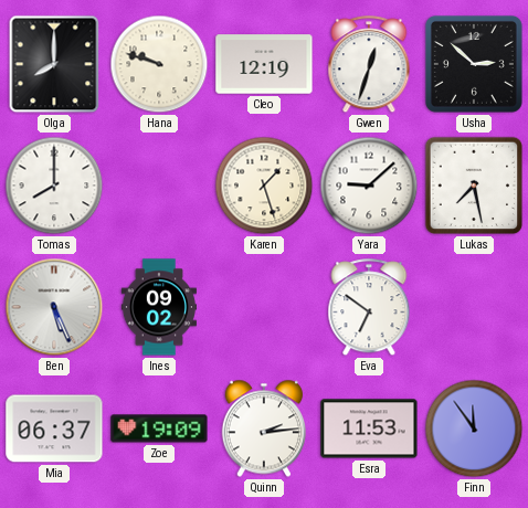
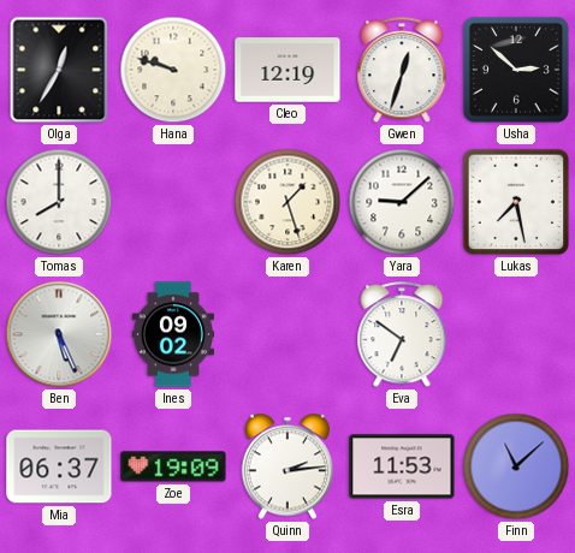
Olga: 8:00 -> 12:35
Finn: 11:54 -> 11:08
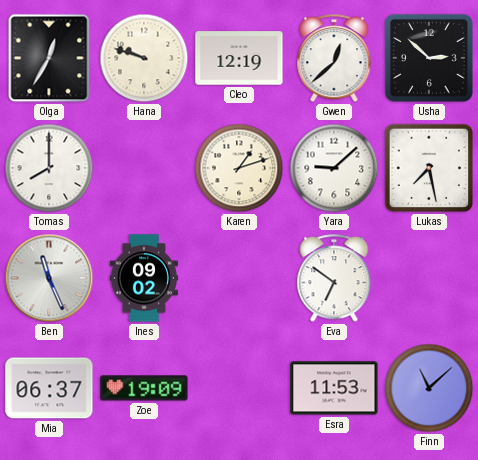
Gwen: 12:33 -> 12:38
Karen: 1:27 -> 1:12
Ben: 5:26 -> 11:26
Quinn: 2:14 -> none
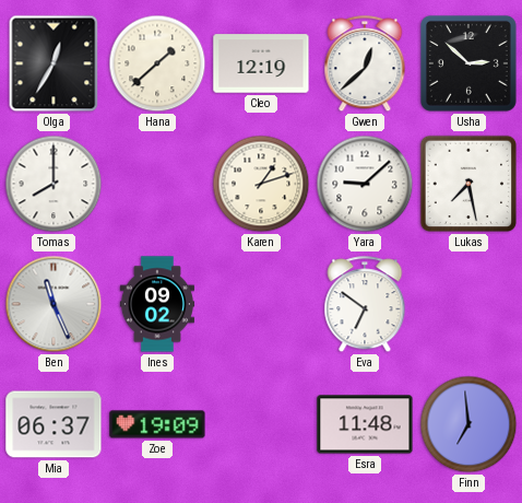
Hana: 9:48 -> 1:38
Esra: 11:53 -> 11:48
Finn: 11:08 -> 6:59
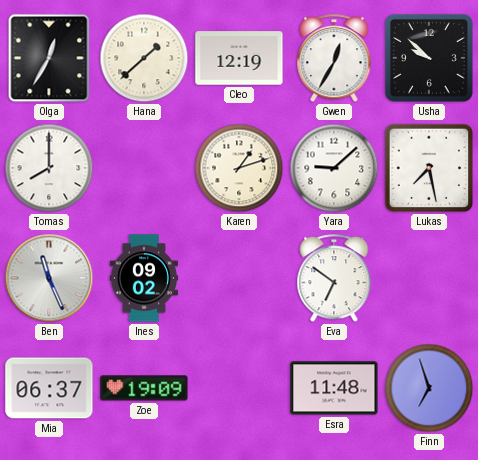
Gwen: 12:38 -> 12:35
Usha: 2:52 -> 9:52
Finn: 6:59 -> 6:57
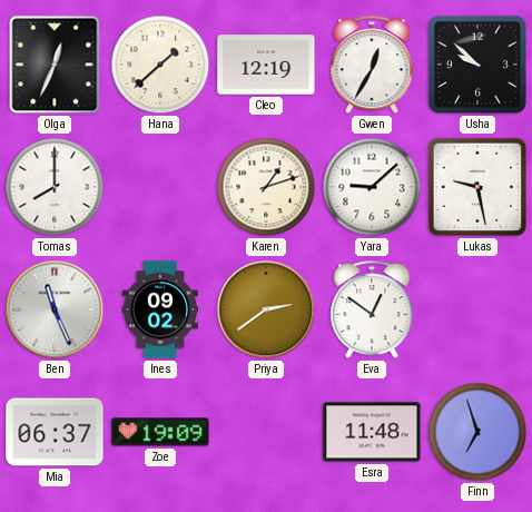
Olga: 12:35 -> 12:34
Lukas: 7:28 -> 9:28
Priya: none -> 2:39
Eva: 6:51 -> 12:51
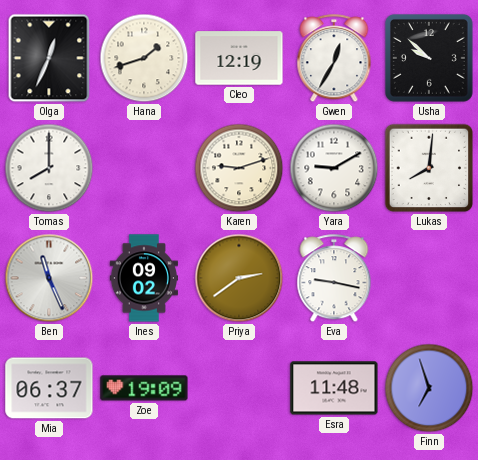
Hana: 1:38 -> 1:42
Karen: 1:12 -> 9:12
Yara: 9:08 -> 9:10
Lukas: 9:28 -> 8:01
Eva: 12:51 -> 9:17
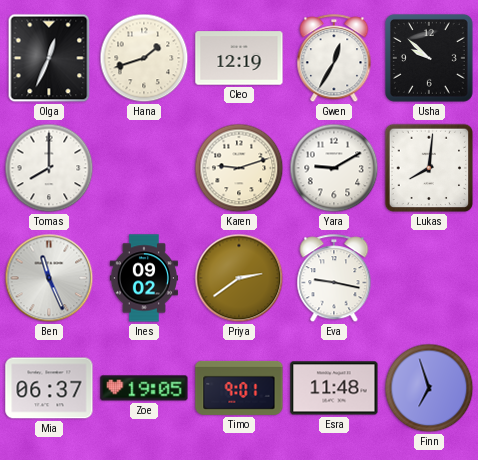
Zoe: 19:09 -> 19:05
Timo: none -> 9:01
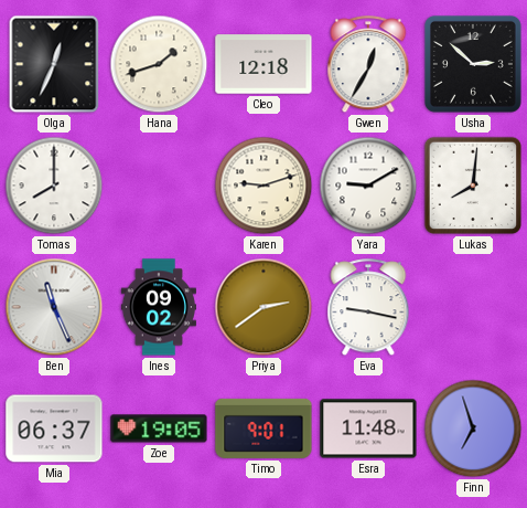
Cleo: 12:19 -> 12:18
Usha: 9:52 -> 2:52
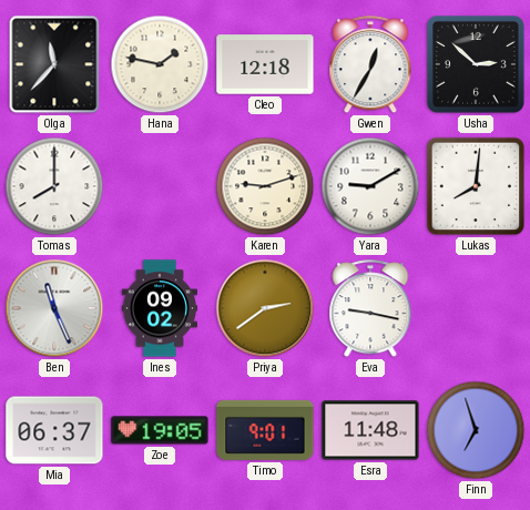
Olga: 12:34 -> 11:37
Hana: 1:42 -> 1:47
